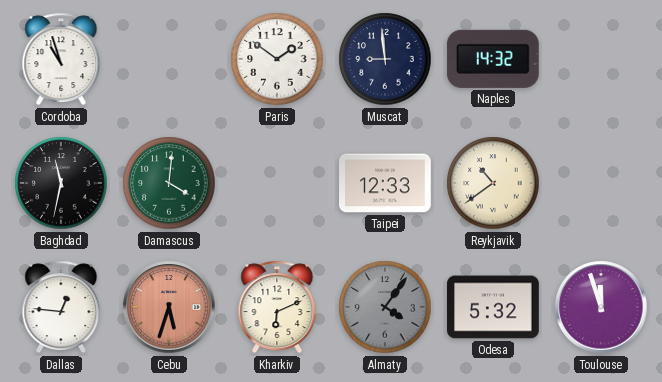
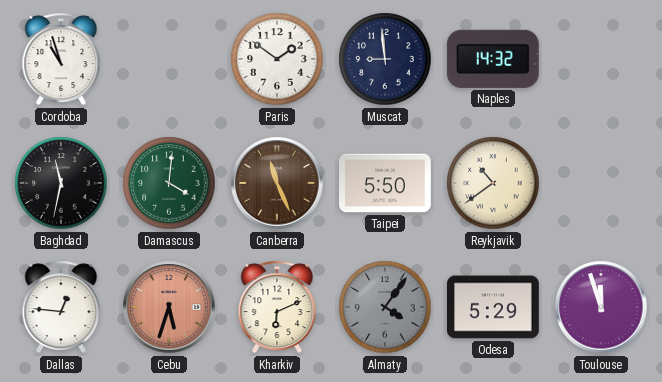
Canberra: none -> 11:26
Taipei: 12:33 -> 5:50
Odesa: 5:32 -> 5:29
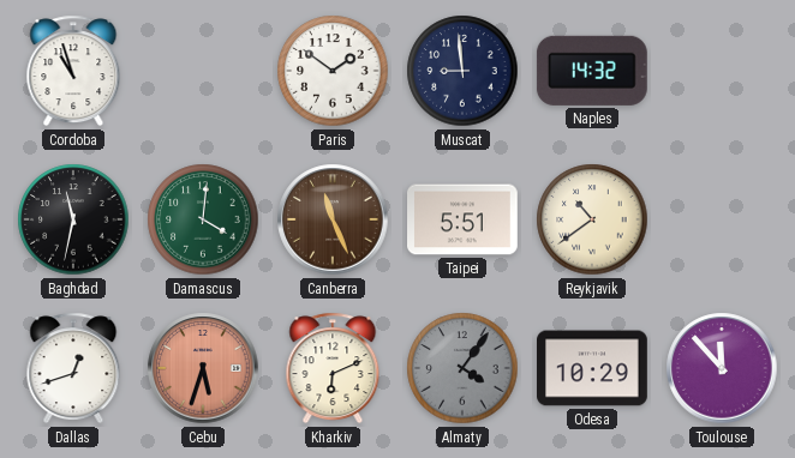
Taipei: 5:50 -> 5:51
Dallas: 12:46 -> 12:42
Odesa: 5:29 -> 10:29
Toulouse: 11:57 -> 11:53
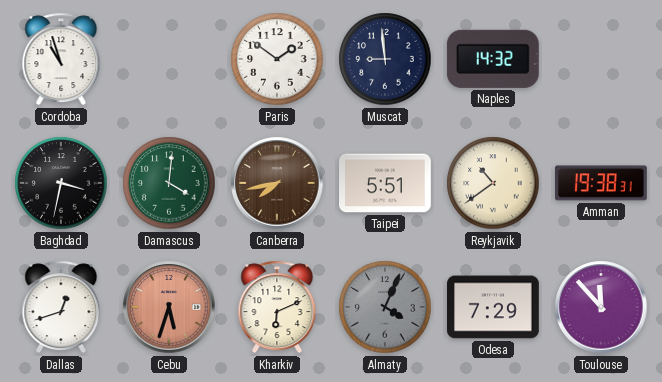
Baghdad: 11:32 -> 3:32
Canberra: 11:26 -> 7:43
Amman: none -> 19:38
Almaty: 4:06 -> 4:04
Odesa: 10:29 -> 7:29
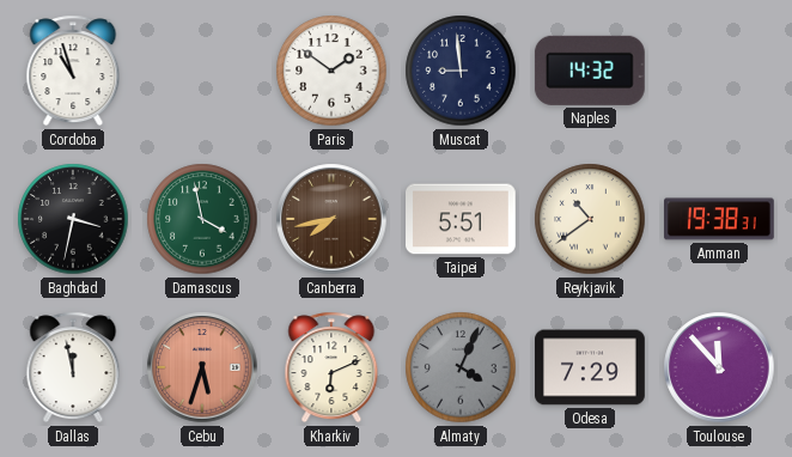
Damascus: 4:01 -> 3:58
Dallas: 12:42 -> 11:58
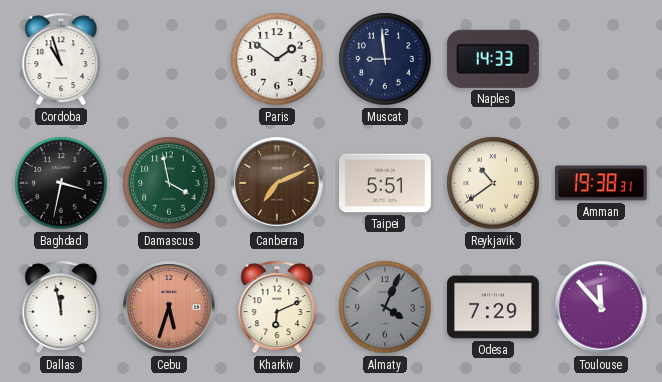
Naples: 14:32 -> 14:33
Canberra: 7:43 -> 7:11
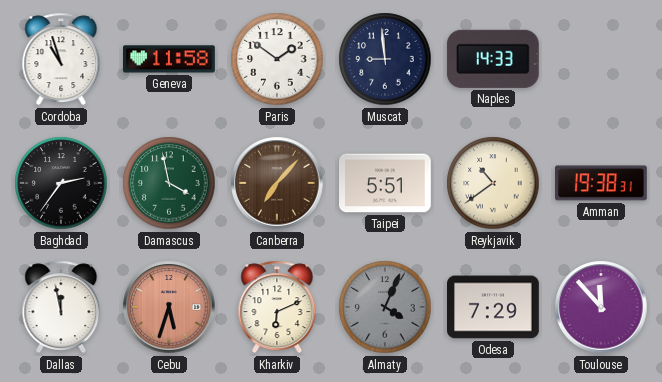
Geneva: none -> 11:58
Baghdad: 3:32 -> 2:36
Canberra: 7:11 -> 7:07
